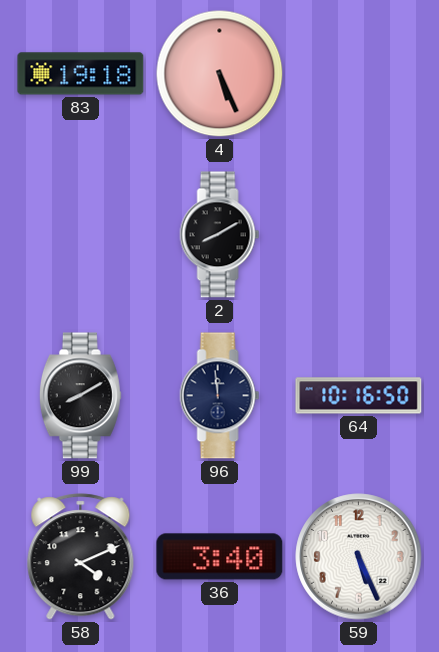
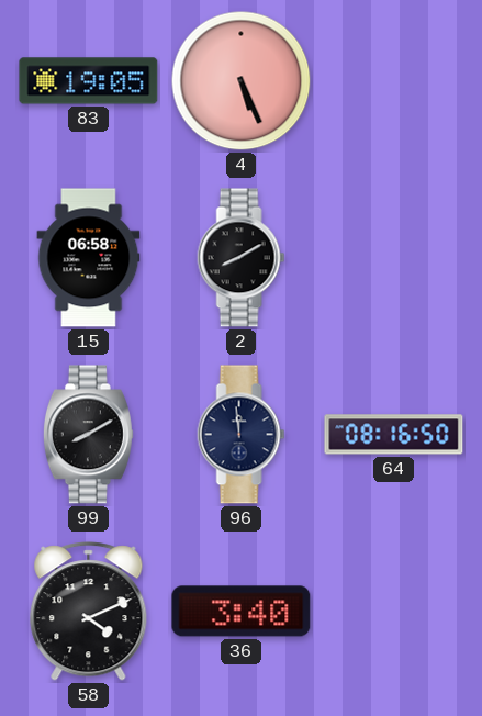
83: 19:18 -> 19:05
15: none -> 06:58
64: 10:16 -> 08:16
59: 5:26 -> none
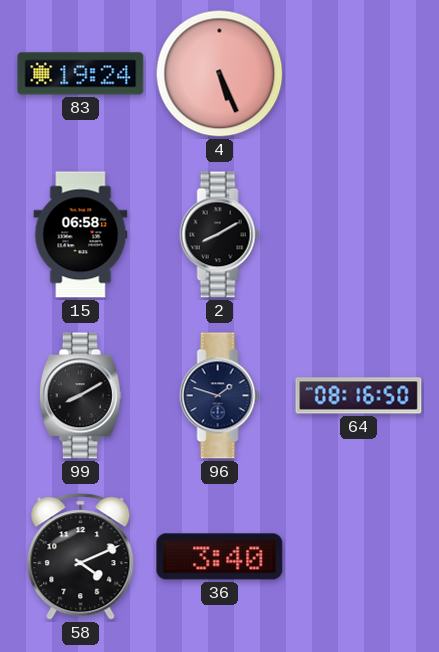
83: 19:05 -> 19:24
96: 11:59 -> 1:48
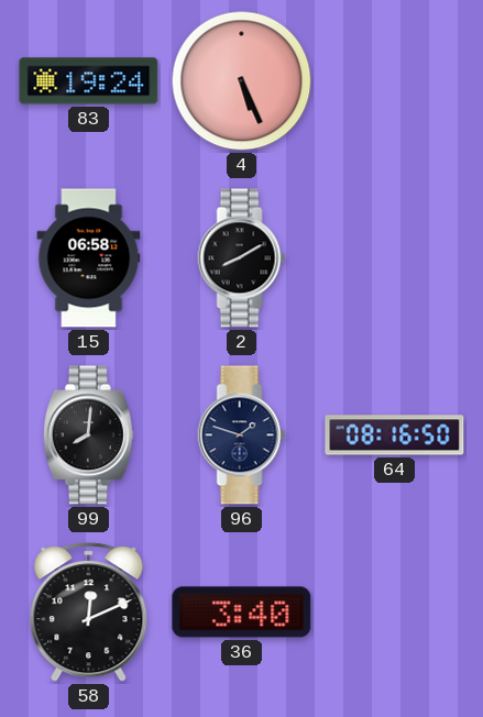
99: 8:10 -> 8:01
58: 4:11 -> 12:11
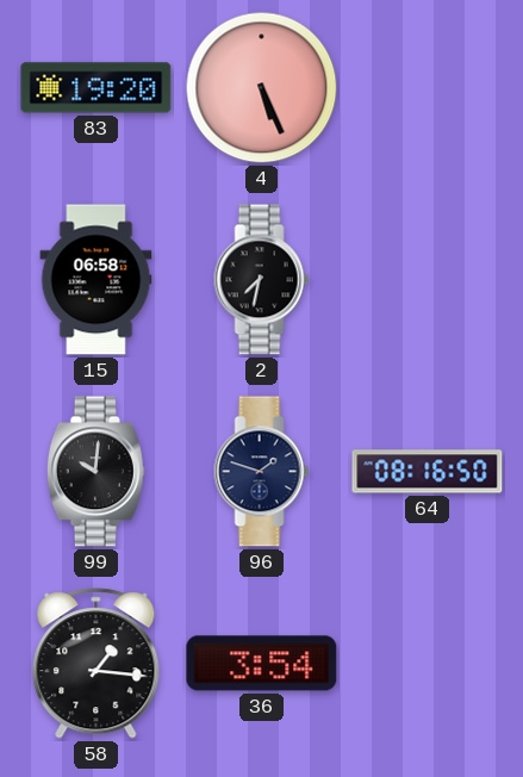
83: 19:24 -> 19:20
2: 8:10 -> 7:32
99: 8:01 -> 10:01
58: 12:11 -> 1:16
36: 3:40 -> 3:54
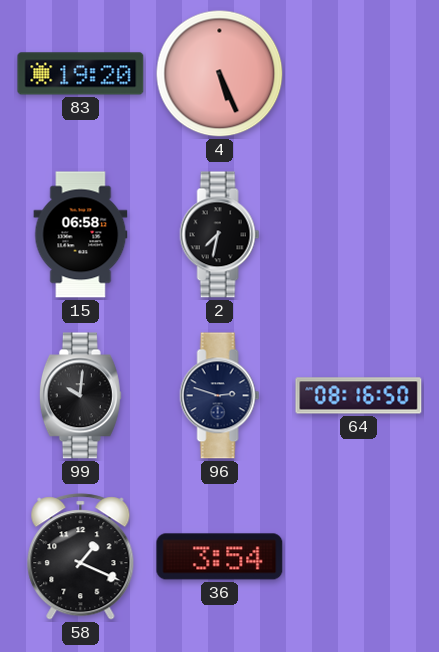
96: 1:48 -> 2:48
58: 1:16 -> 1:19
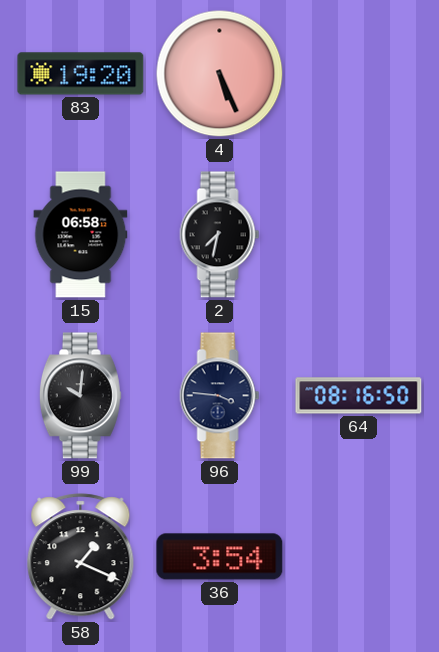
96: 2:48 -> 3:46
